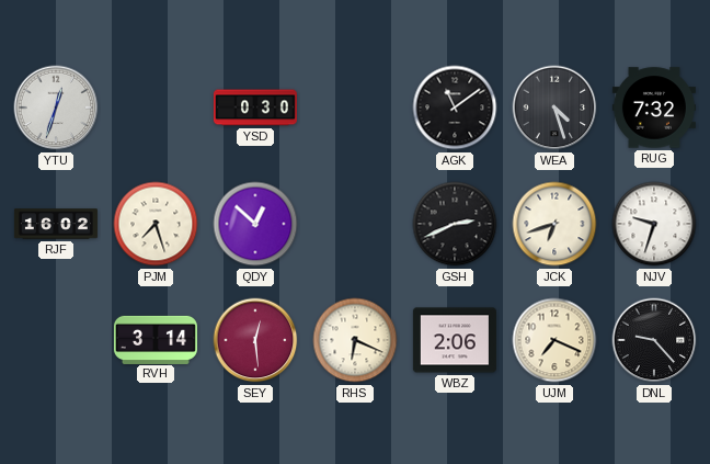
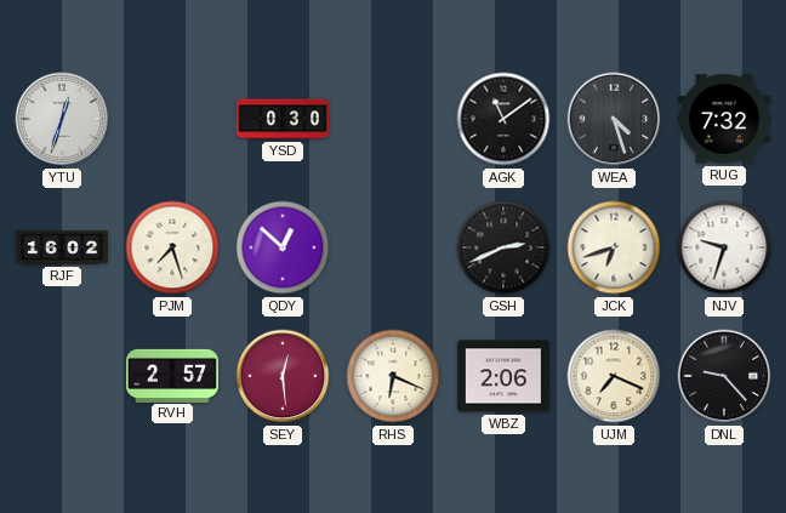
RVH: 3:14 -> 2:57
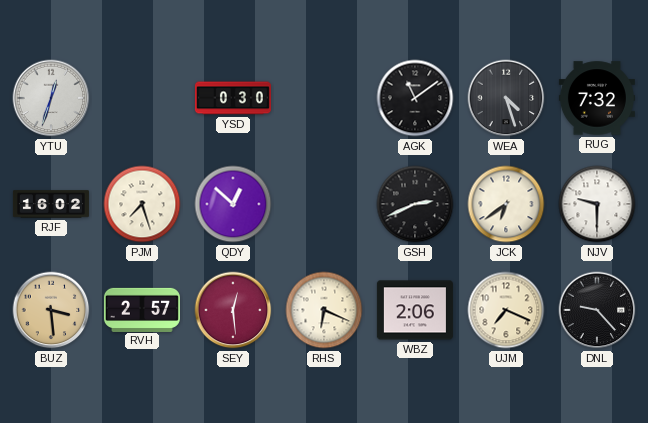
JCK: 6:42 -> 6:39
NJV: 9:33 -> 9:30
BUZ: none -> 3:29
